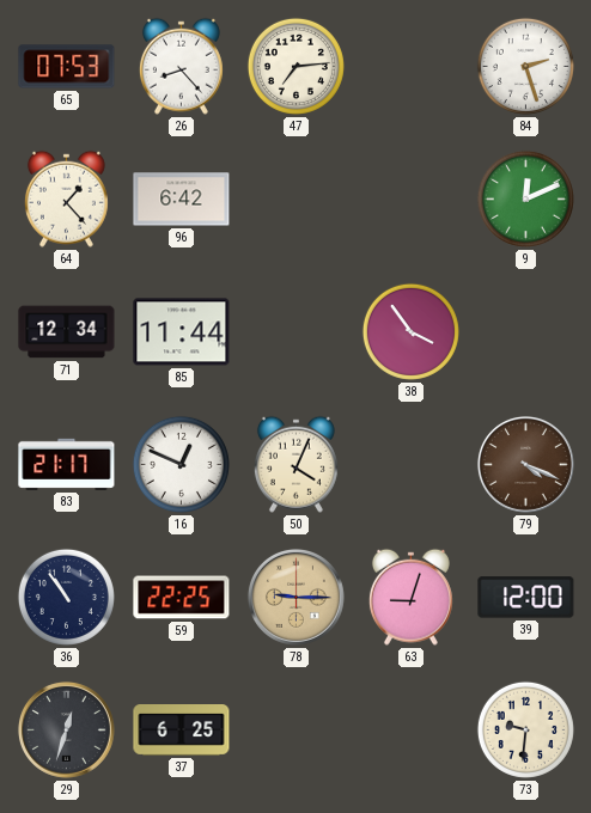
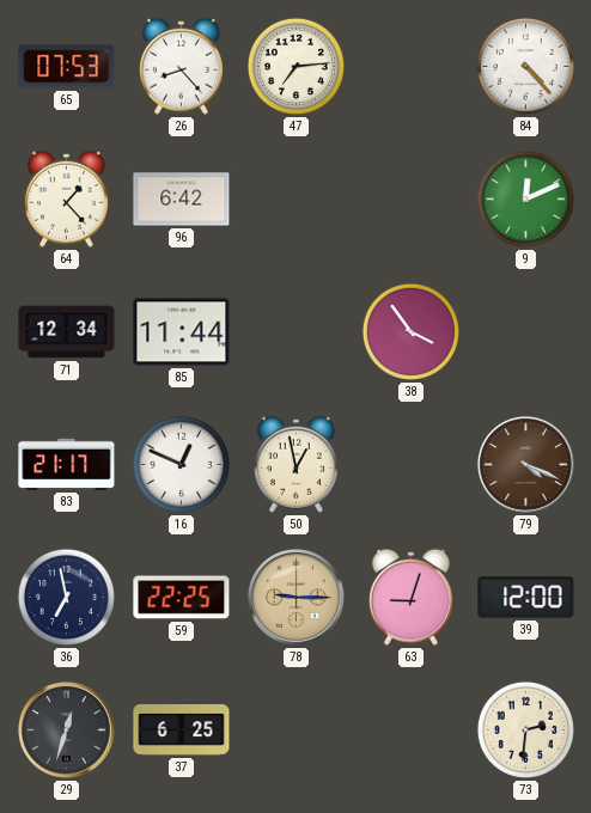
84: 2:27 -> 4:23
50: 4:04 -> 12:58
36: 10:54 -> 6:58
73: 9:31 -> 2:31
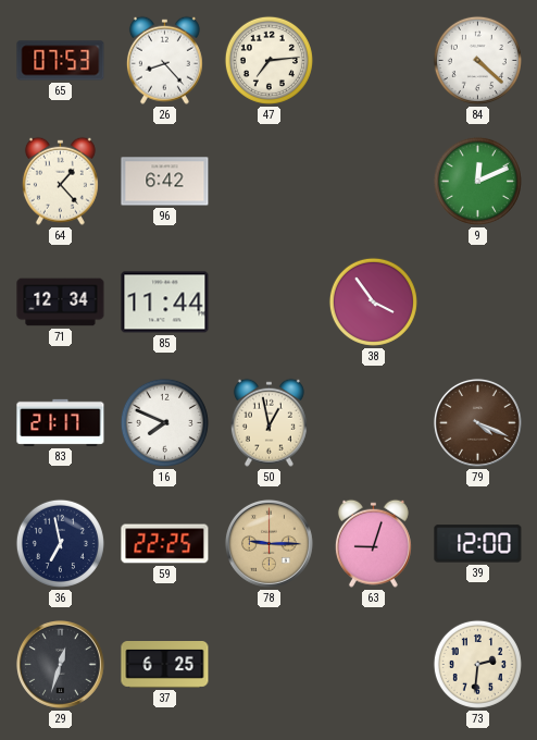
84: 4:23 -> 4:22
16: 12:49 -> 7:49
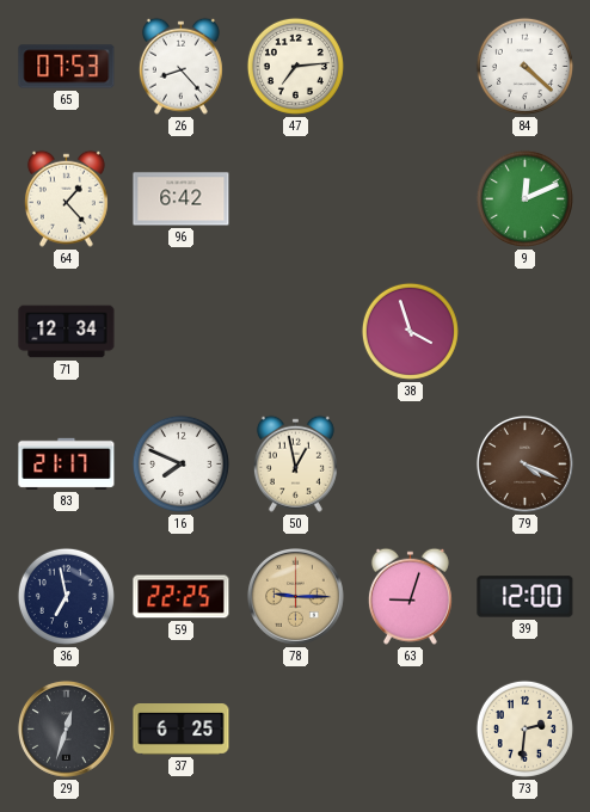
85: 11:44 -> none
38: 3:54 -> 3:57
